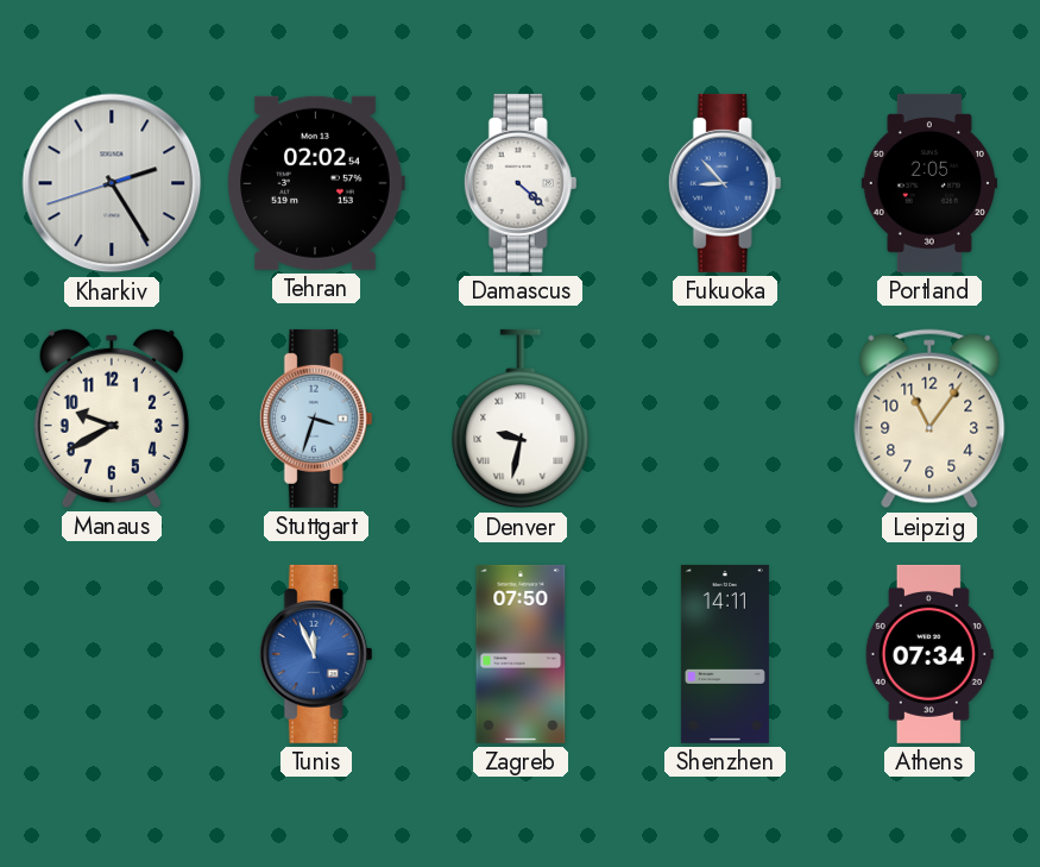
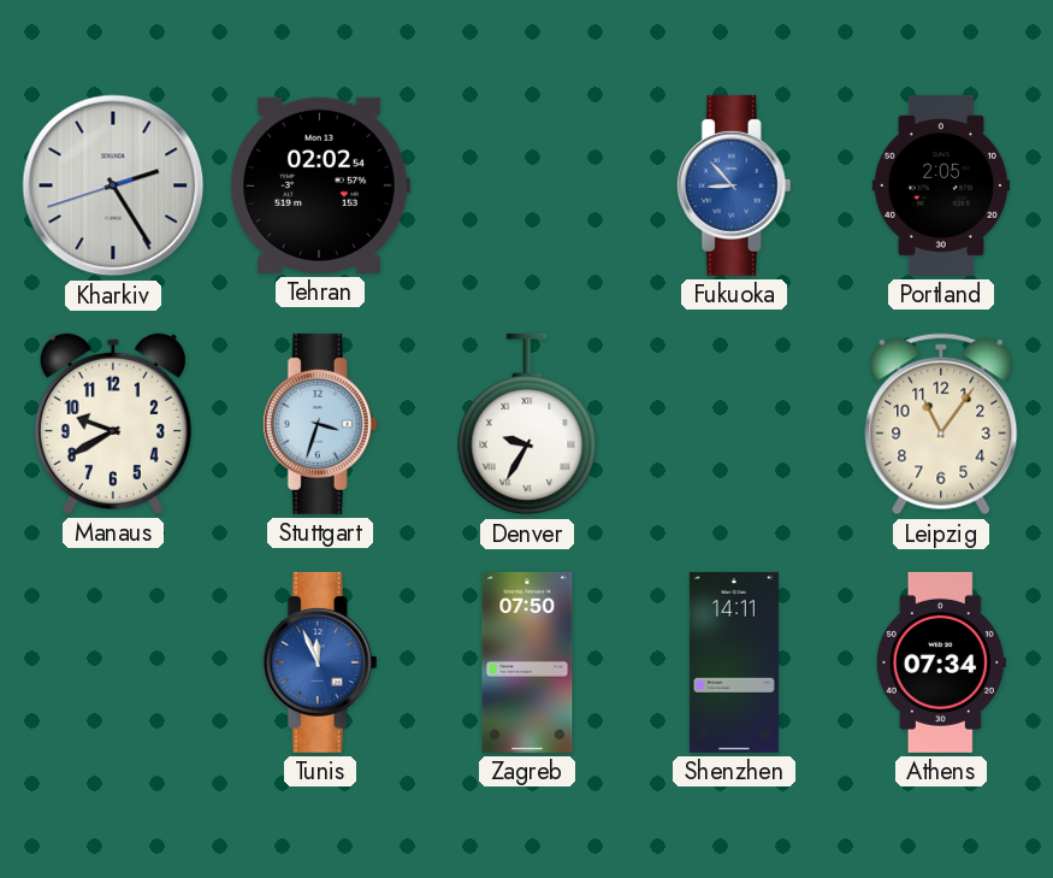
Damascus: 4:22 -> none
Denver: 9:32 -> 9:35
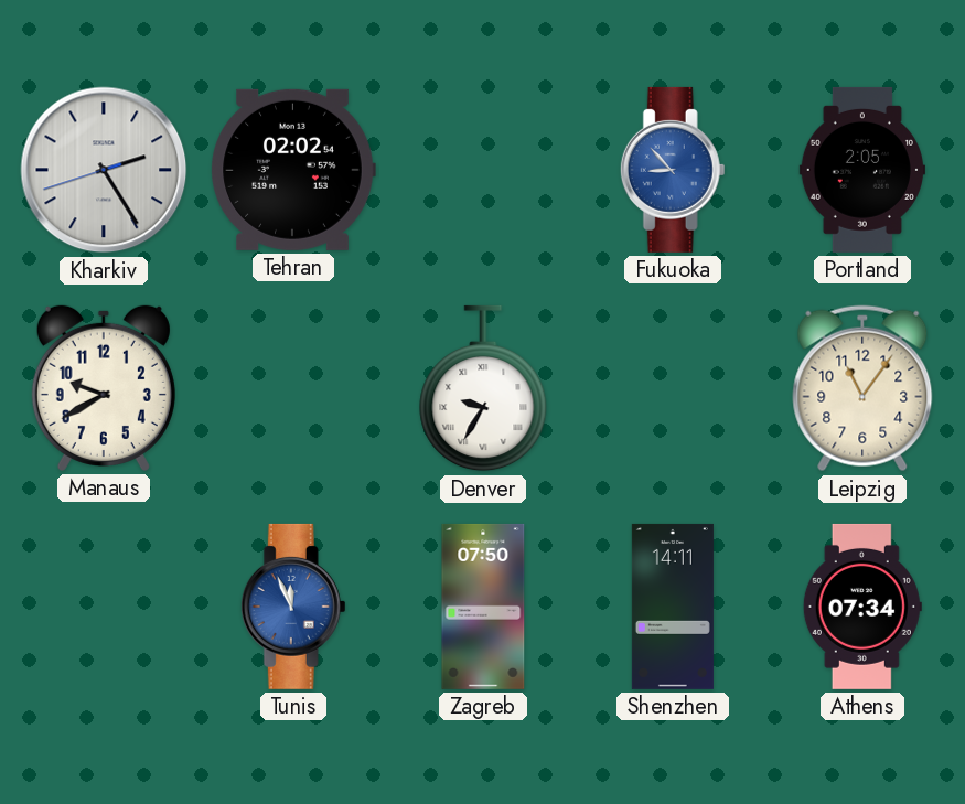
Stuttgart: 3:33 -> none
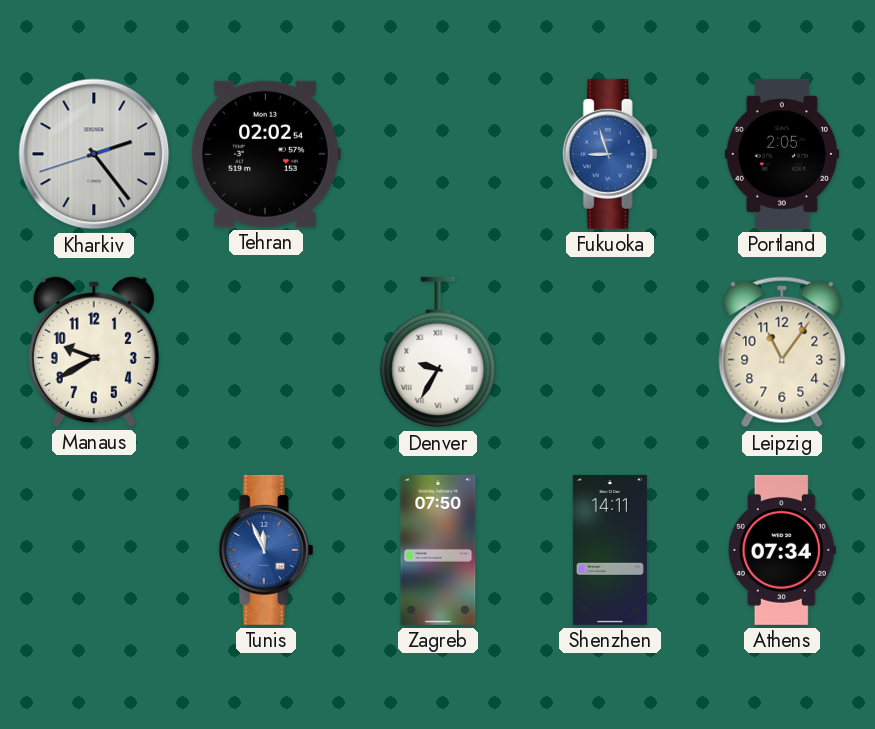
Kharkiv: 2:24 -> 2:23
Fukuoka: 8:53 -> 8:57
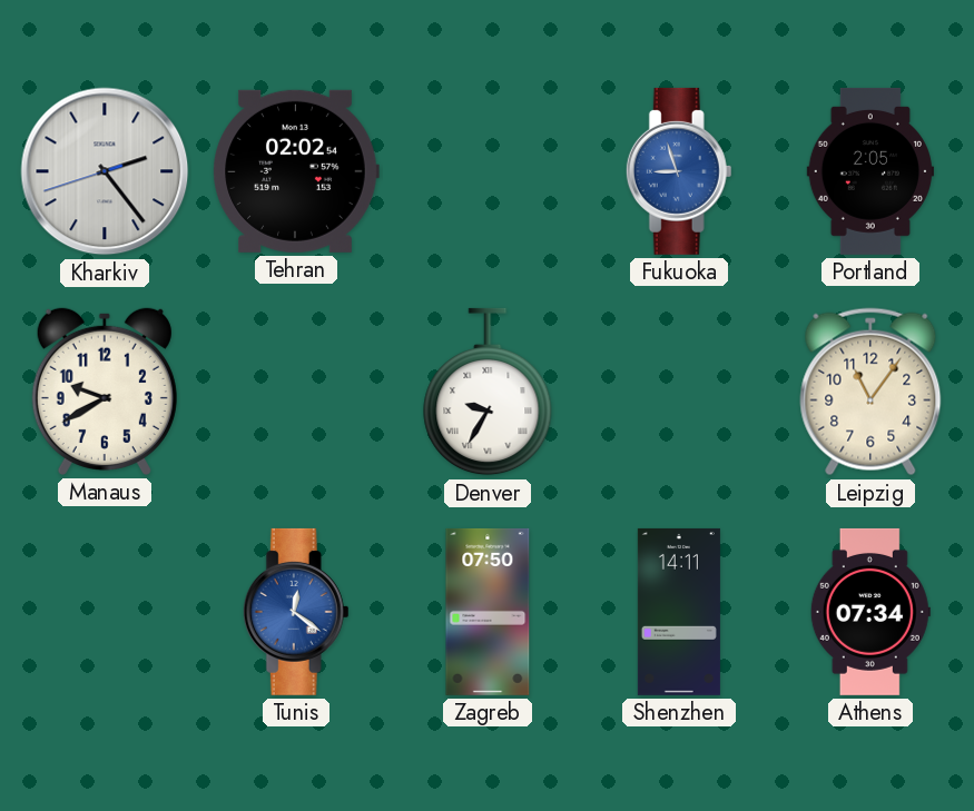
Tunis: 11:56 -> 12:21
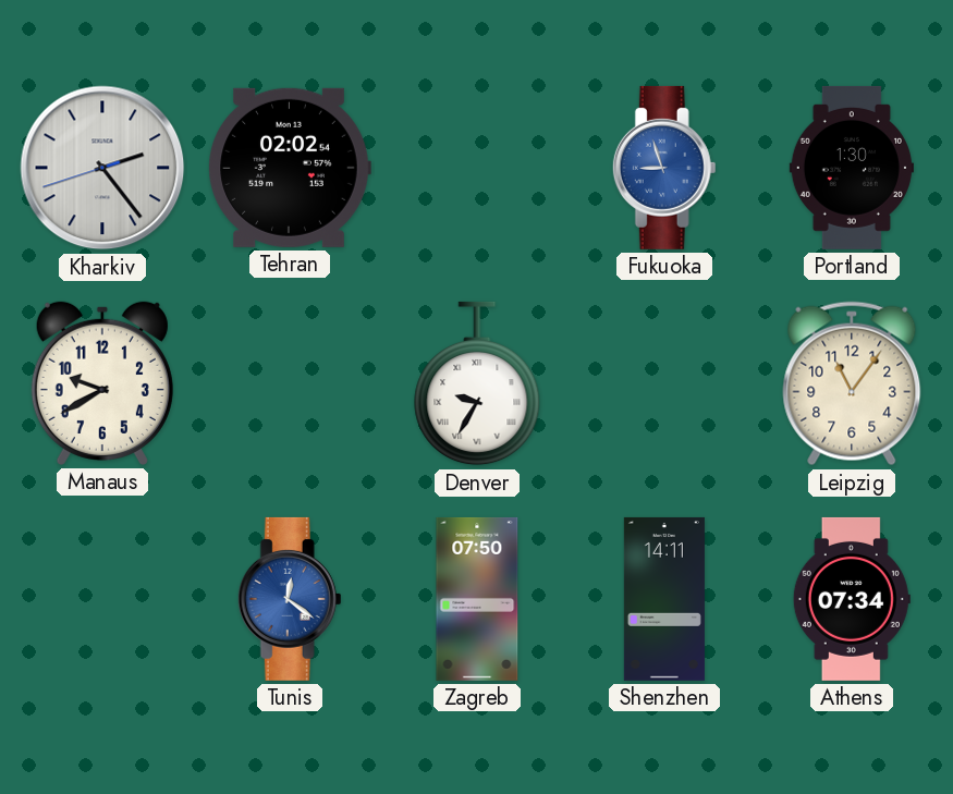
Portland: 2:05 -> 1:30
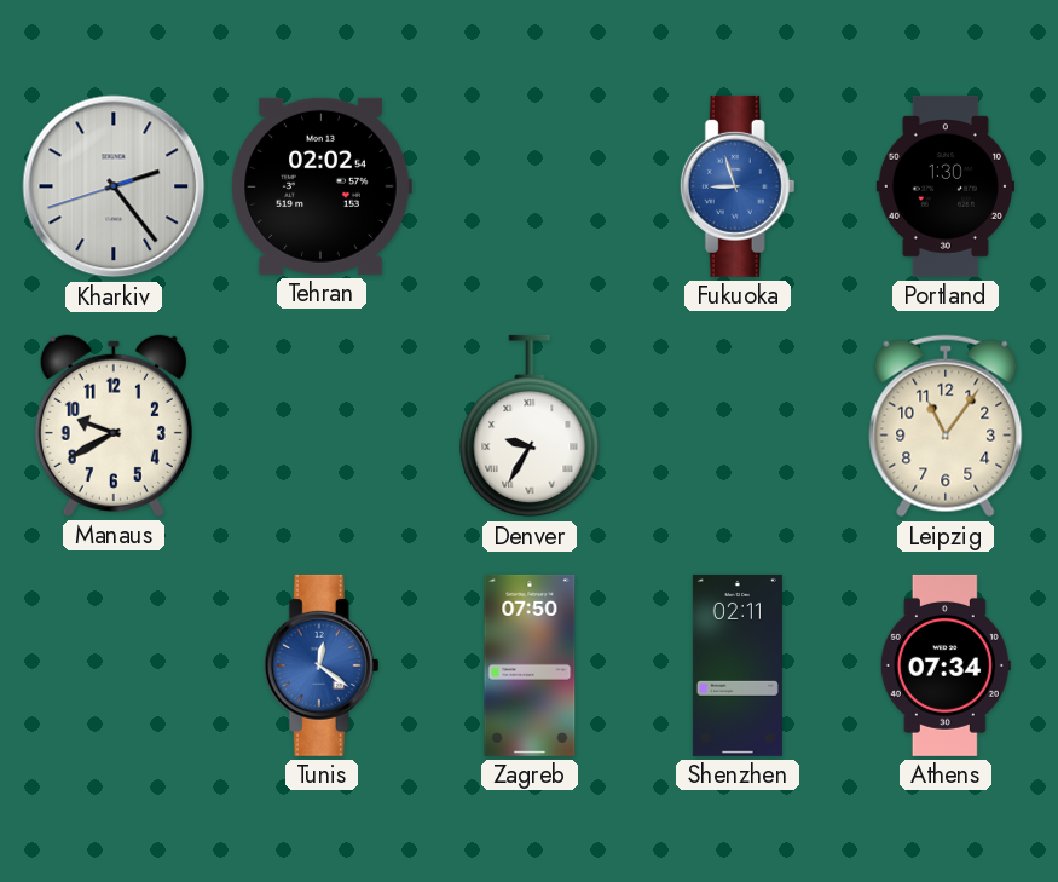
Shenzhen: 14:11 -> 02:11
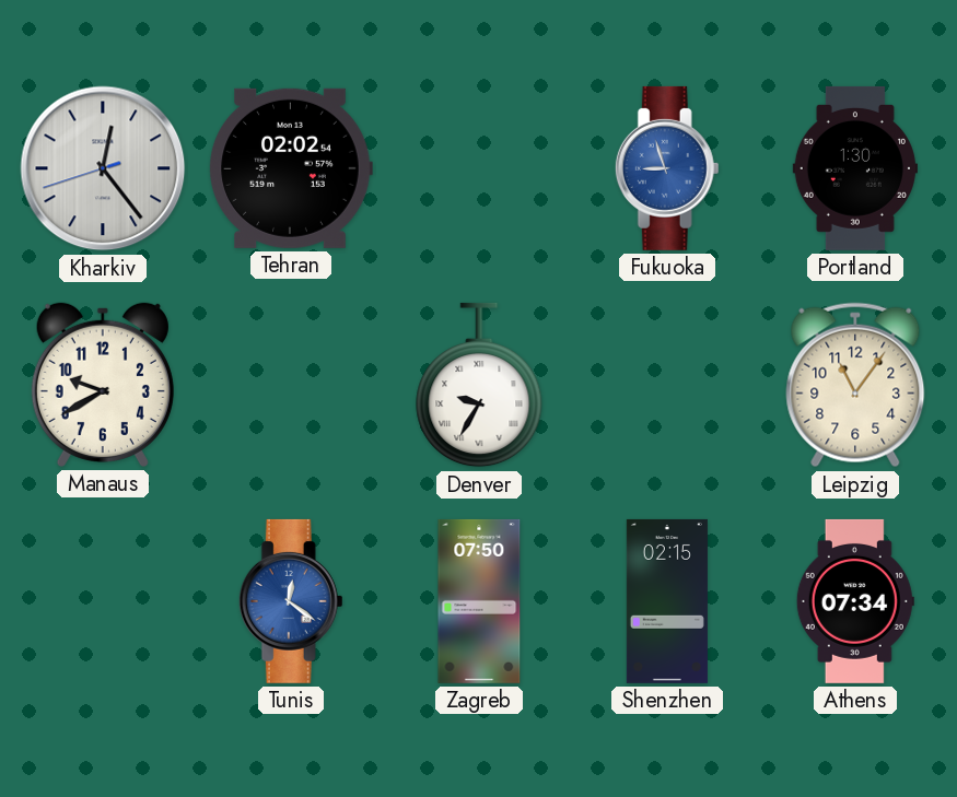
Kharkiv: 2:23 -> 12:23
Shenzhen: 02:11 -> 02:15
